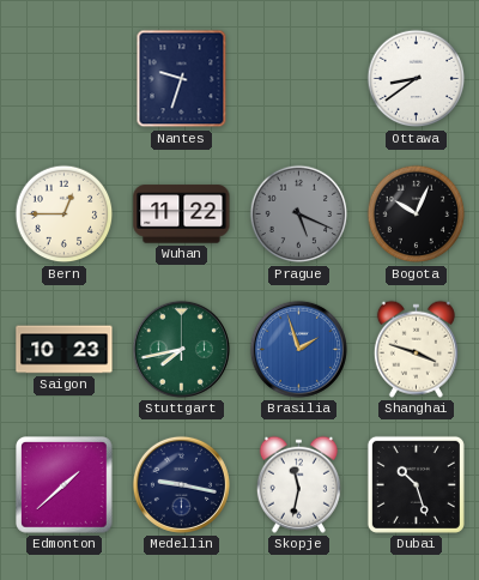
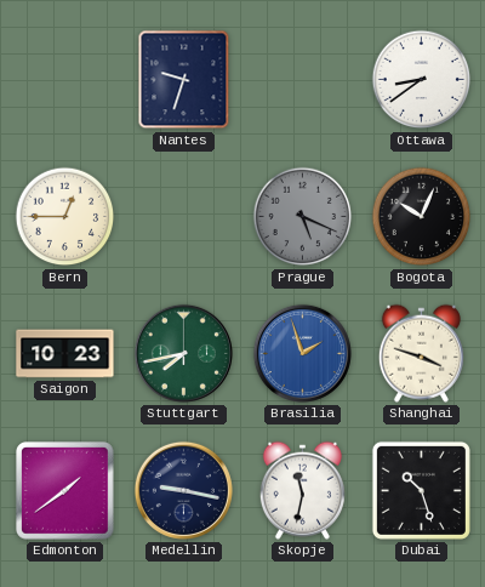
Wuhan: 11:22 -> none
Edmonton: 1:38 -> 1:39
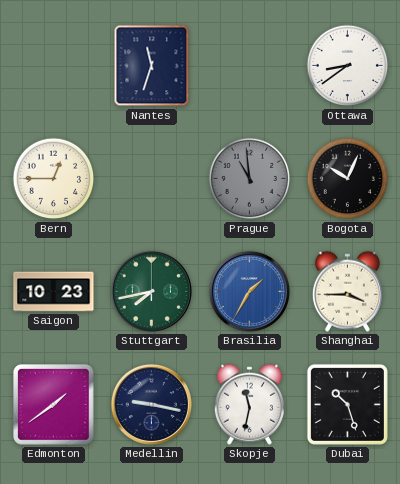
Nantes: 9:33 -> 11:33
Prague: 5:19 -> 10:59
Brasilia: 1:57 -> 1:35
Shanghai: 3:48 -> 3:45
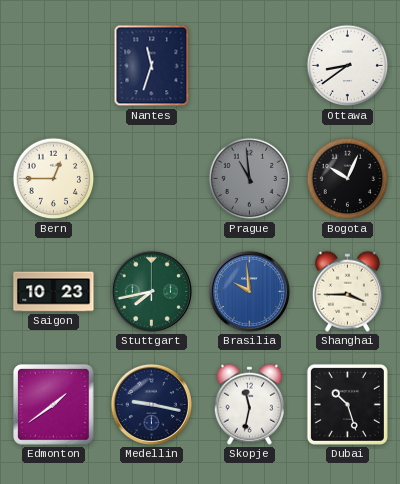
Brasilia: 1:35 -> 9:59
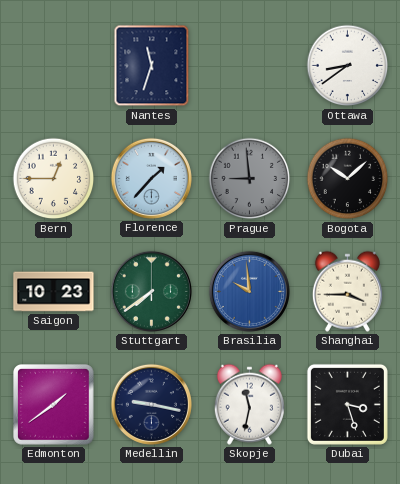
Florence: none -> 1:37
Prague: 10:59 -> 8:59
Bogota: 10:04 -> 10:08
Stuttgart: 7:43 -> 7:39
Dubai: 10:27 -> 3:27
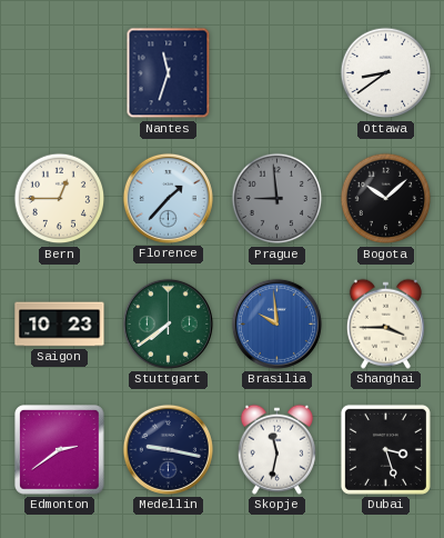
Edmonton: 1:39 -> 2:39
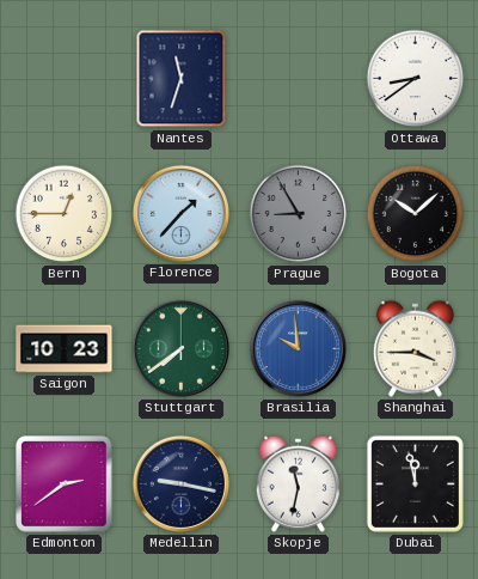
Prague: 8:59 -> 8:55
Dubai: 3:27 -> 11:58
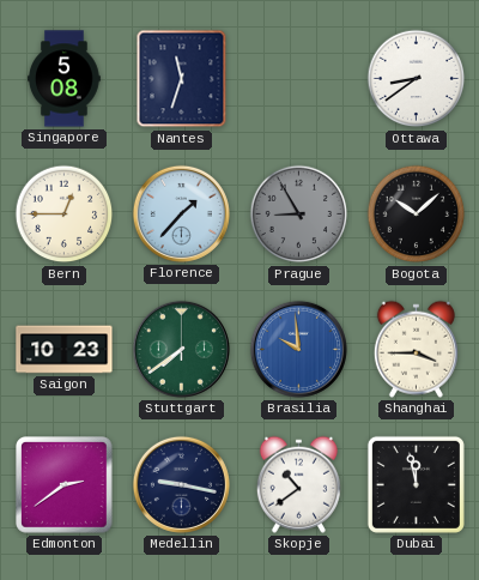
Singapore: none -> 5:08
Skopje: 11:32 -> 10:39
